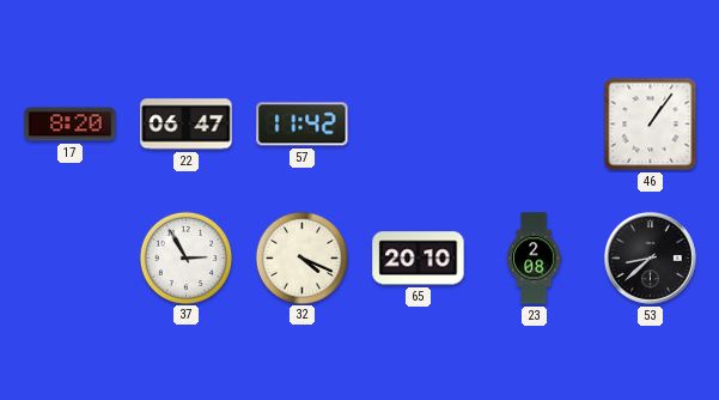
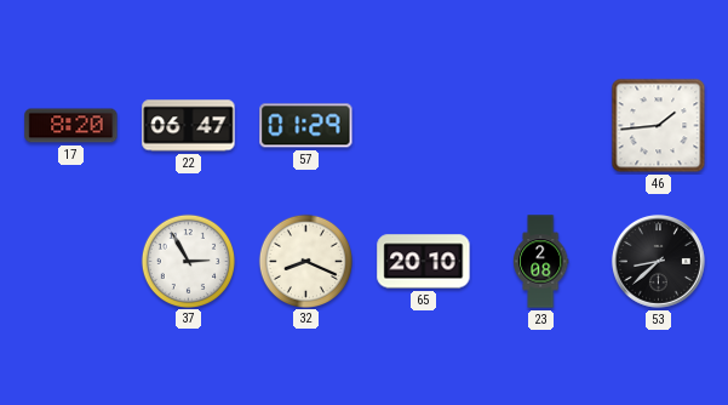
57: 11:42 -> 01:29
46: 1:06 -> 1:44
32: 4:19 -> 8:19
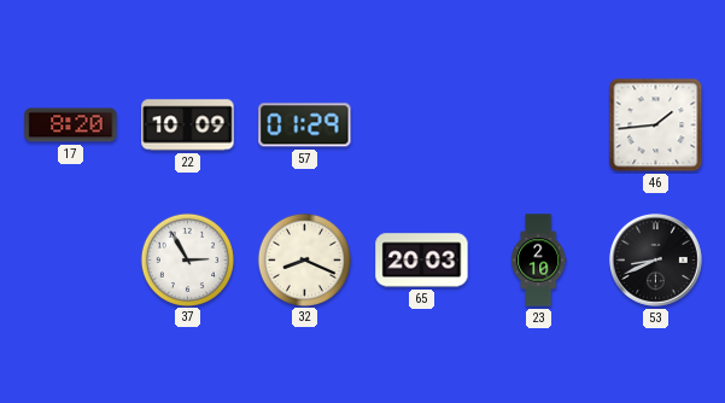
22: 06:47 -> 10:09
65: 20:10 -> 20:03
23: 2:08 -> 2:10
53: 8:38 -> 8:41
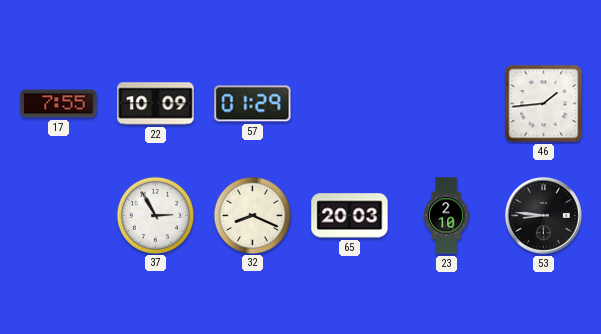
17: 8:20 -> 7:55
53: 8:41 -> 8:46
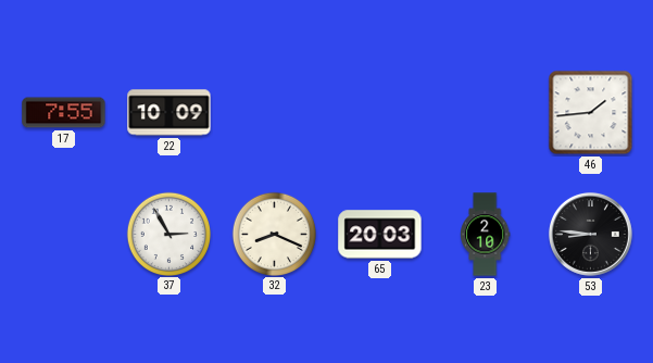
57: 01:29 -> none
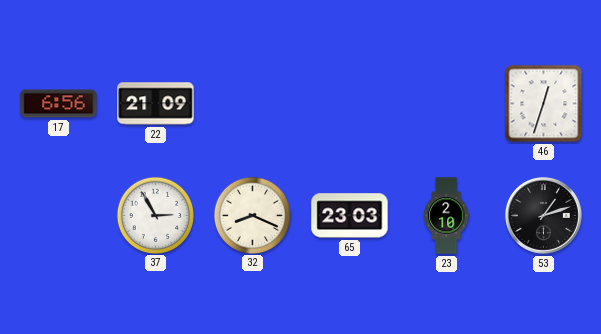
17: 7:55 -> 6:56
22: 10:09 -> 21:09
46: 1:44 -> 12:33
65: 20:03 -> 23:03
53: 8:46 -> 1:12
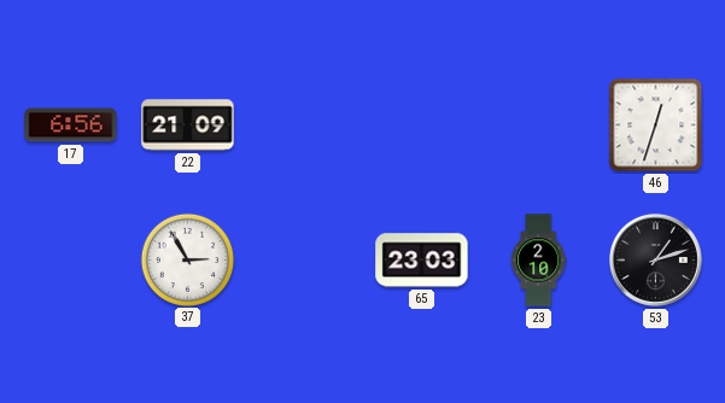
32: 8:19 -> none
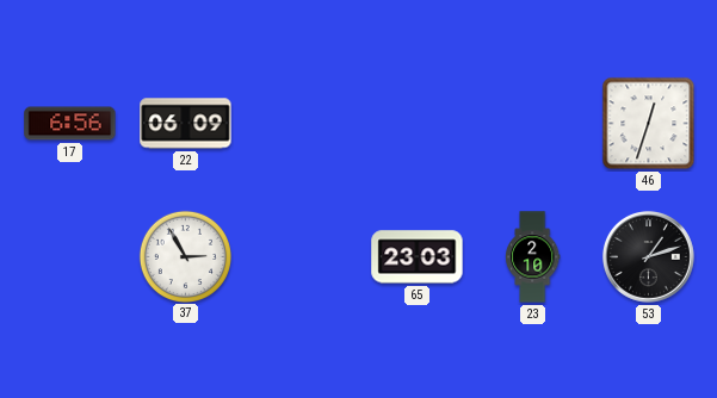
22: 21:09 -> 06:09
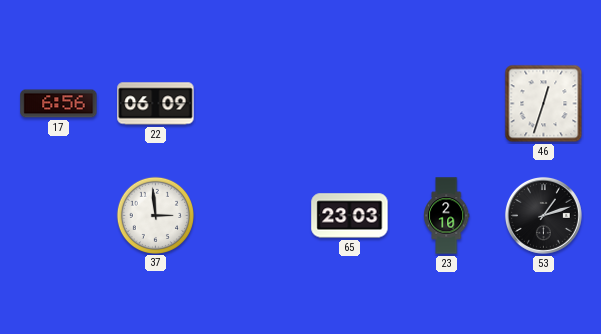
37: 2:55 -> 2:59
